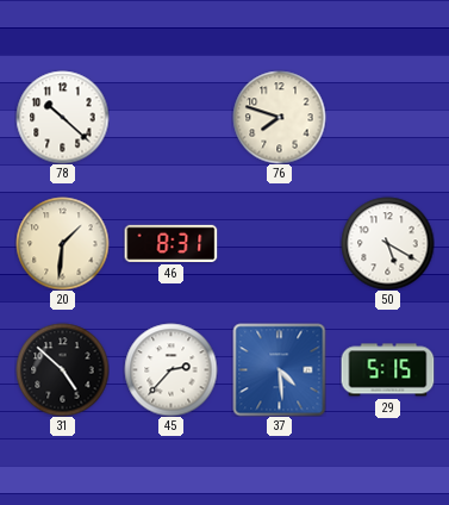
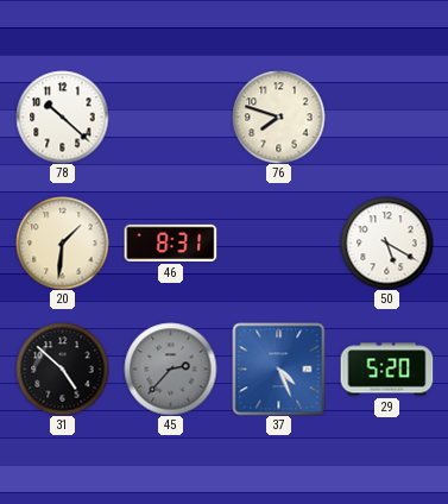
45 dial: white -> grey
37: 4:29 -> 4:26
29: 5:15 -> 5:20
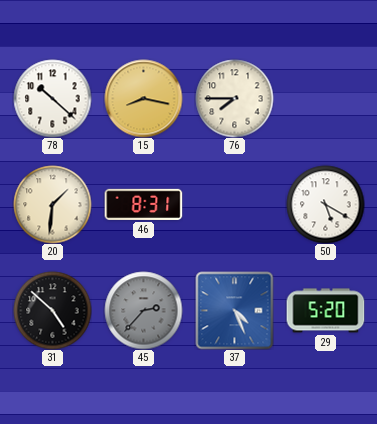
15: none -> 8:17
76: 7:48 -> 7:45
